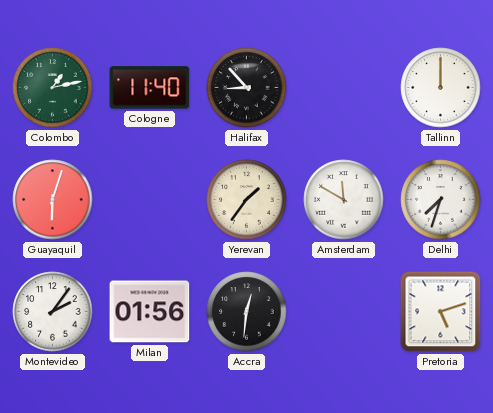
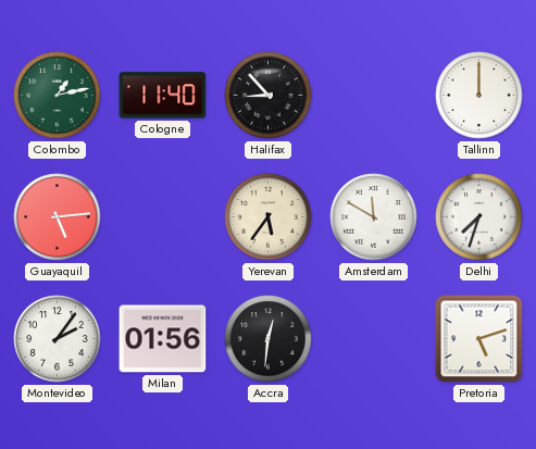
Guayaquil: 6:03 -> 5:14
Yerevan: 1:36 -> 5:36
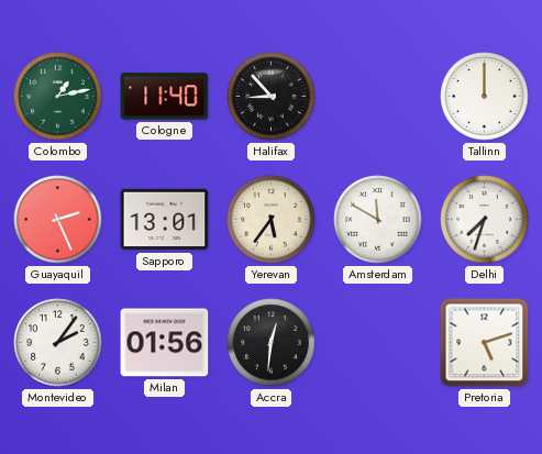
Guayaquil: 5:14 -> 2:26
Sapporo: none -> 13:01
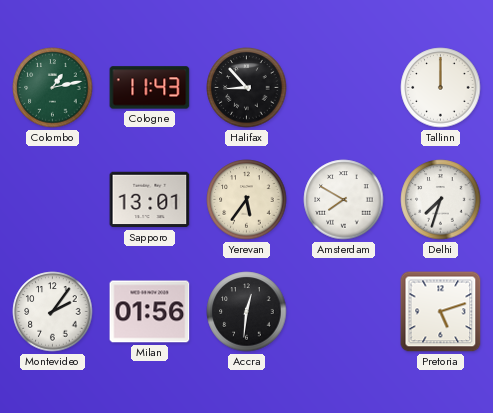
Cologne: 11:40 -> 11:43
Guayaquil: 2:26 -> none
Amsterdam: 11:50 -> 7:50
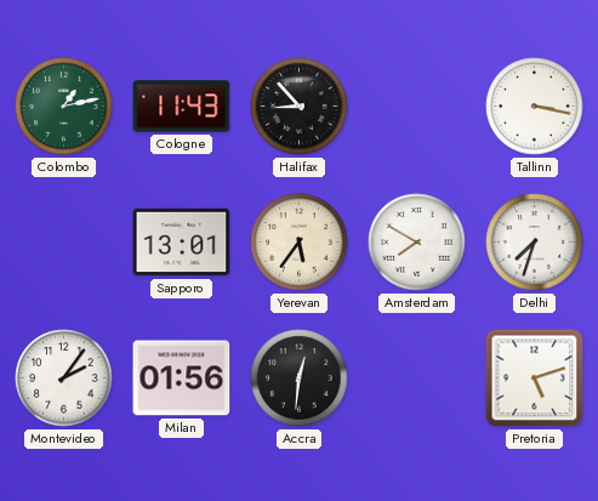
Tallinn: 12:00 -> 3:17
